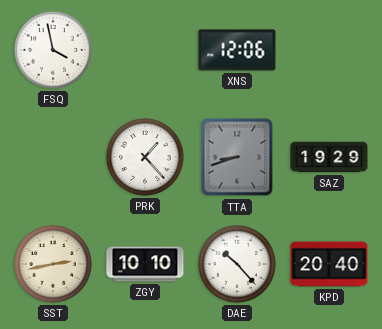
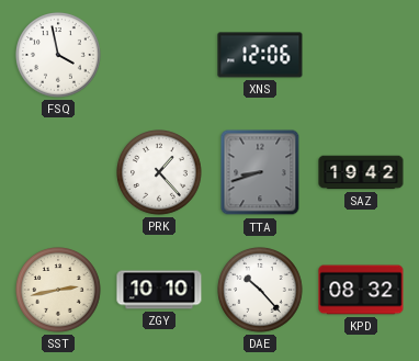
SAZ: 19:29 -> 19:42
KPD: 20:40 -> 08:32
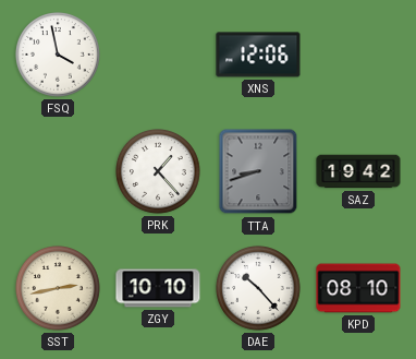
KPD: 08:32 -> 08:10
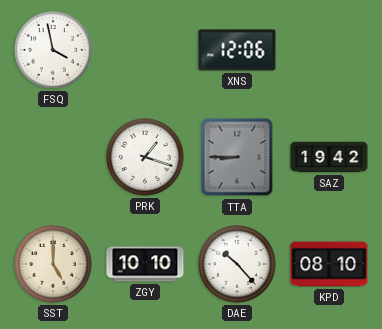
PRK: 1:23 -> 1:18
TTA: 8:42 -> 8:45
SST: 2:43 -> 5:00
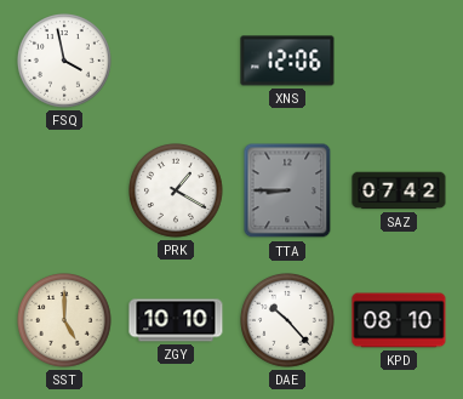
PRK: 1:18 -> 1:20
SAZ: 19:42 -> 07:42
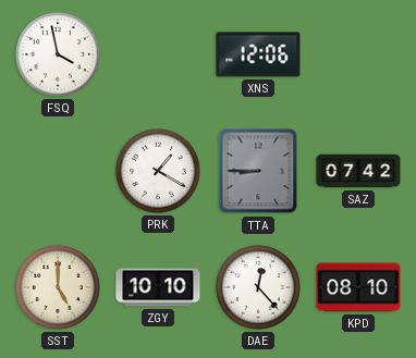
DAE: 10:23 -> 12:23
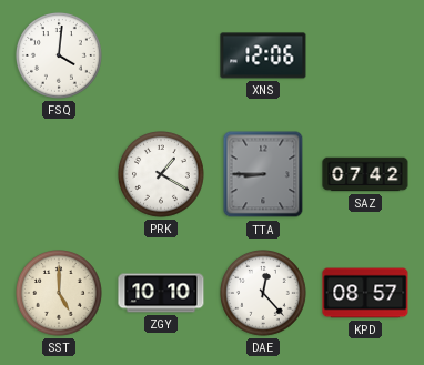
FSQ: 3:58 -> 4:01
KPD: 08:10 -> 08:57
